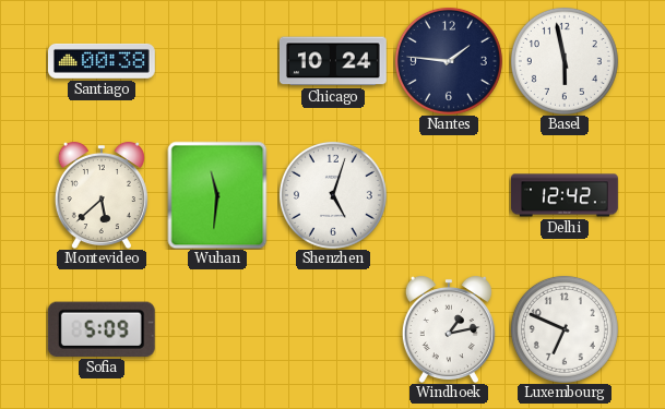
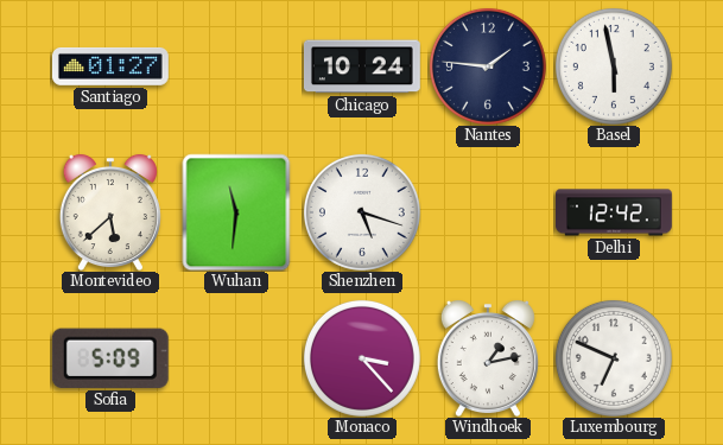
Santiago: 00:38 -> 01:27
Shenzhen: 5:03 -> 5:18
Monaco: none -> 3:23
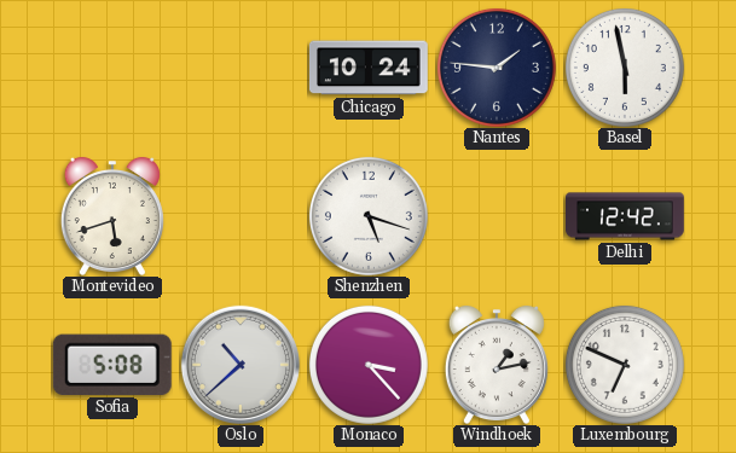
Santiago: 01:27 -> none
Montevideo: 5:38 -> 5:42
Wuhan: 11:31 -> none
Sofia: 5:09 -> 5:08
Oslo: none -> 10:38
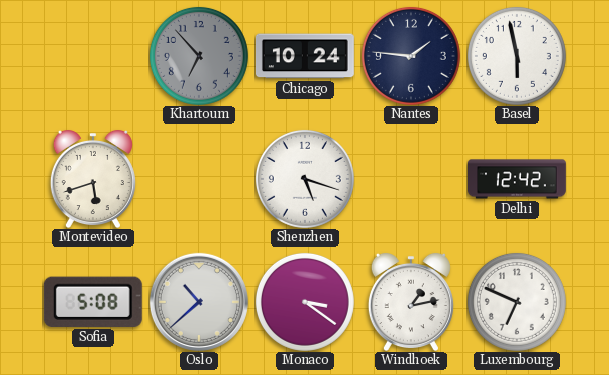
Khartoum: none -> 6:53
Monaco: 3:23 -> 3:21
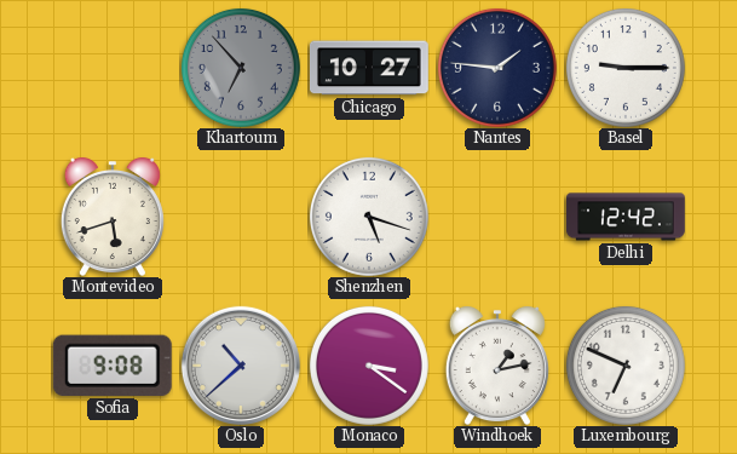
Chicago: 10:24 -> 10:27
Basel: 5:58 -> 9:15
Sofia: 5:08 -> 9:08
